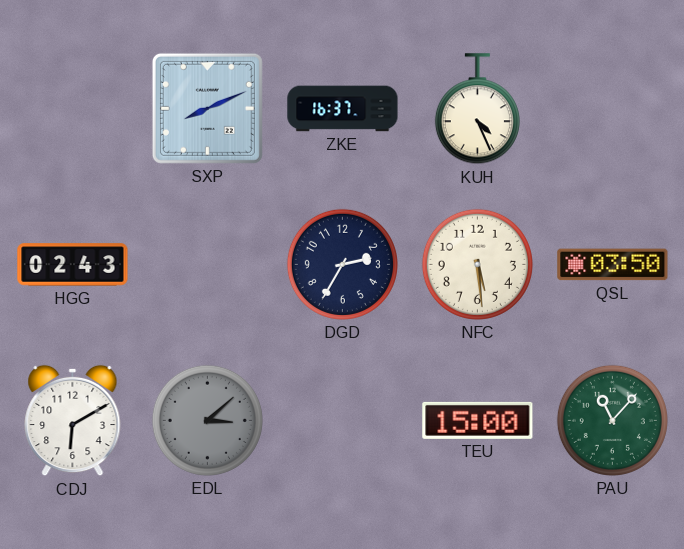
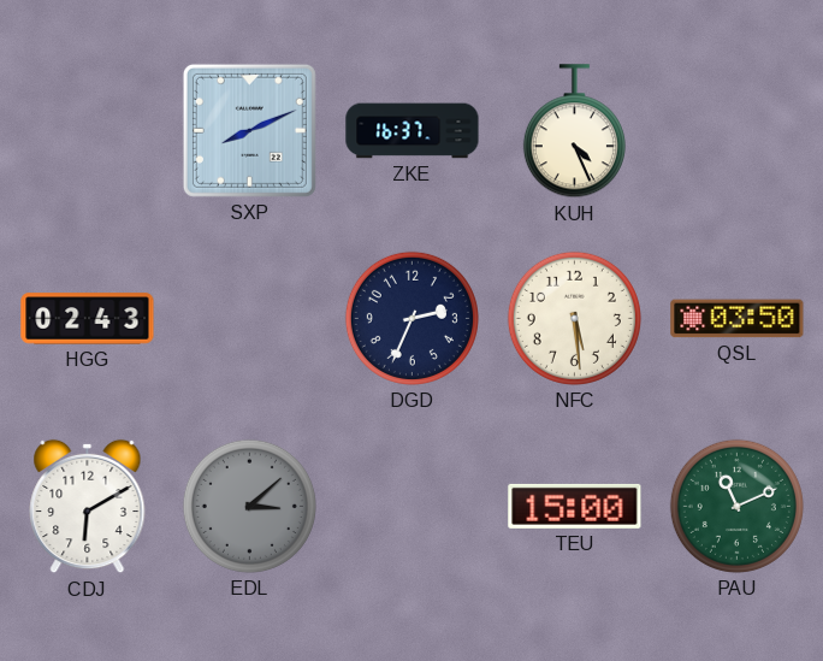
DGD: 2:35 -> 2:34
PAU: 11:07 -> 11:11
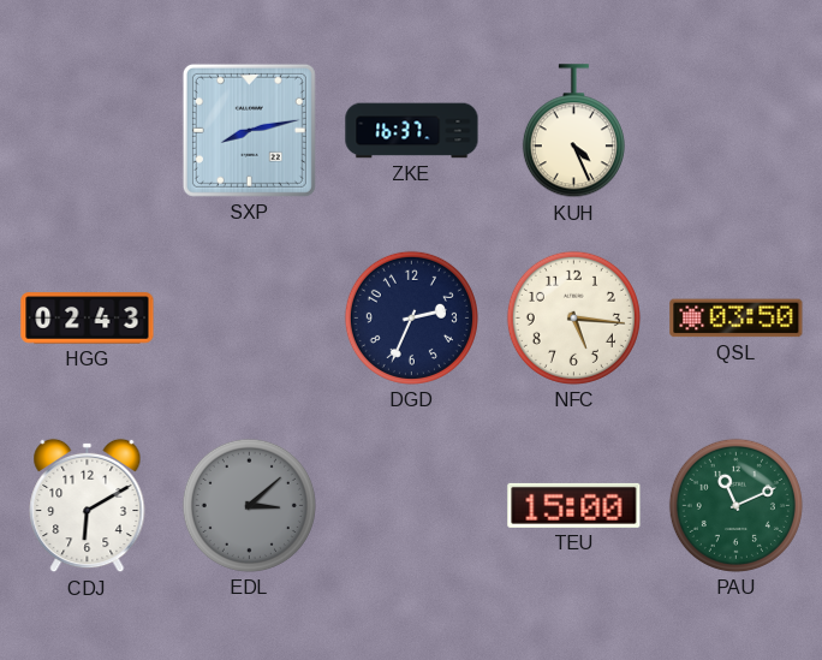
SXP: 8:11 -> 8:13
NFC: 5:29 -> 5:16
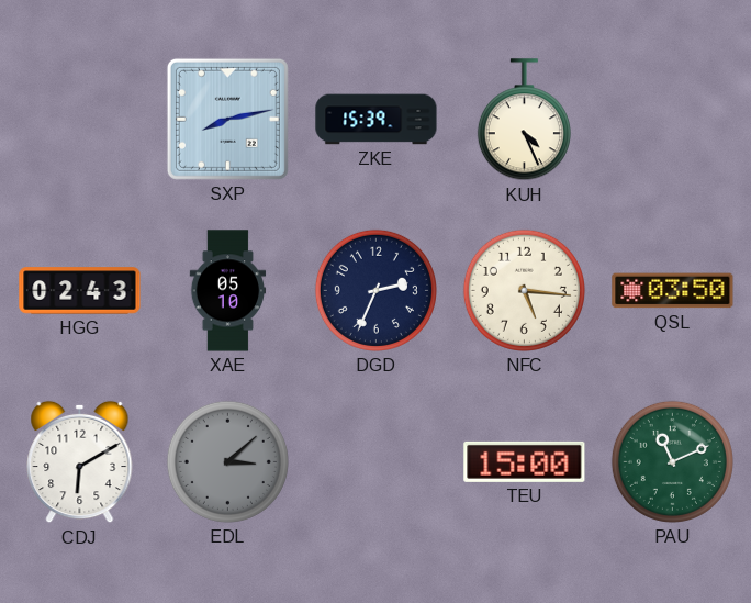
ZKE: 16:37 -> 15:39
XAE: none -> 05:10
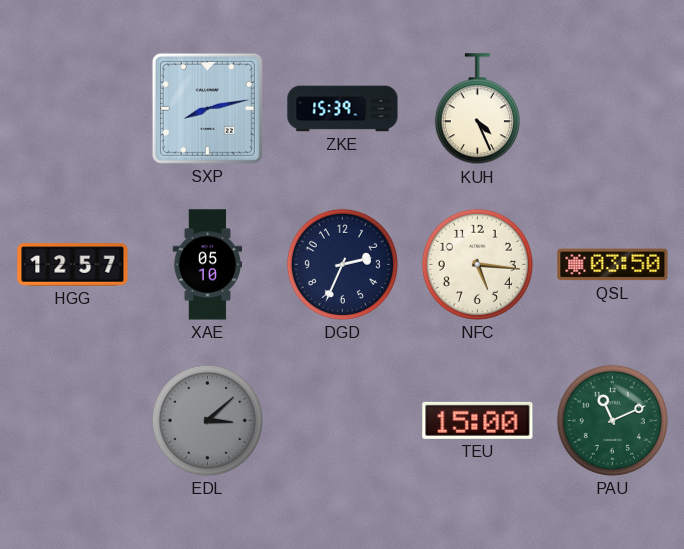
HGG: 02:43 -> 12:57
CDJ: 6:10 -> none
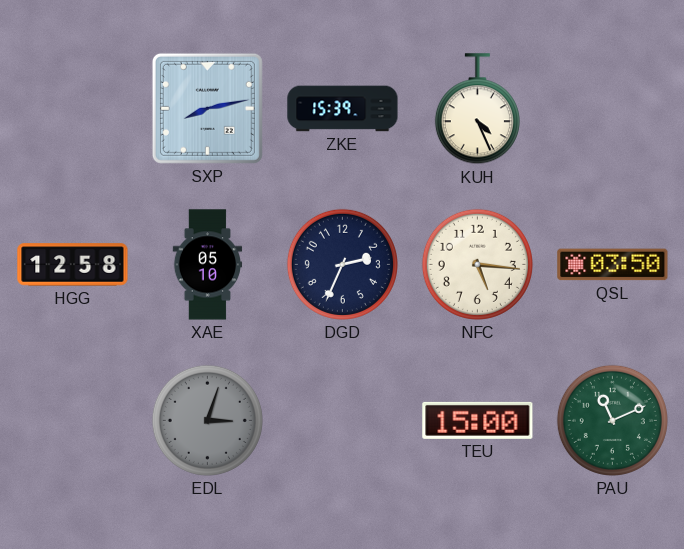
HGG: 12:57 -> 12:58
EDL: 3:08 -> 3:03
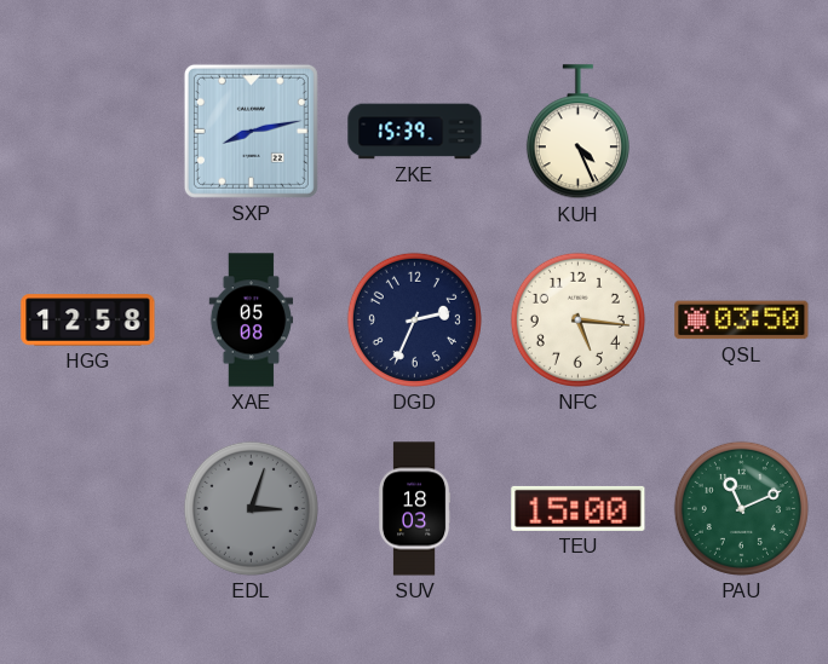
XAE: 05:10 -> 05:08
SUV: none -> 18:03
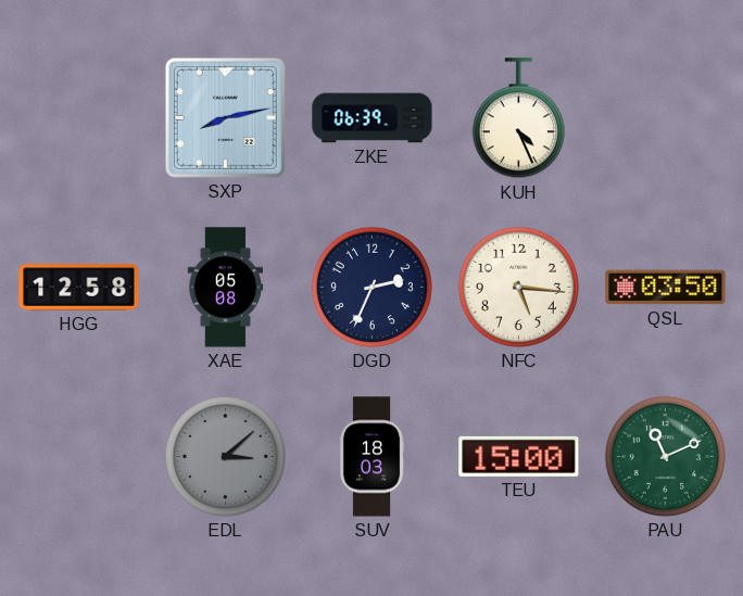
ZKE: 15:39 -> 06:39
EDL: 3:03 -> 3:08
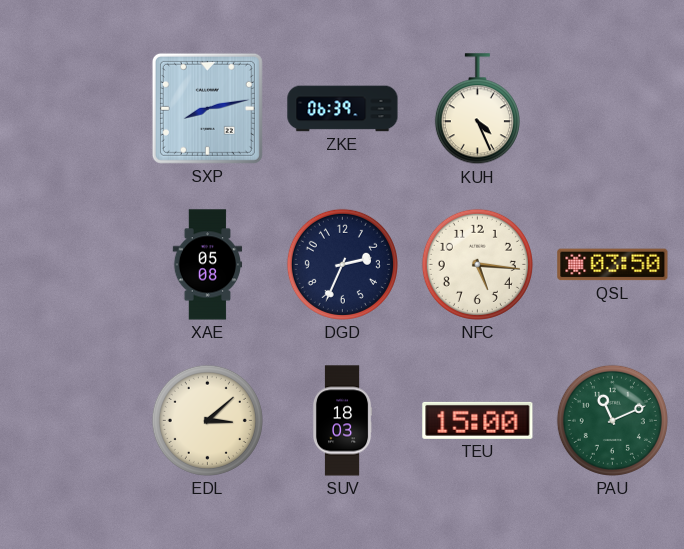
HGG: 12:58 -> none
EDL dial: grey -> cream
